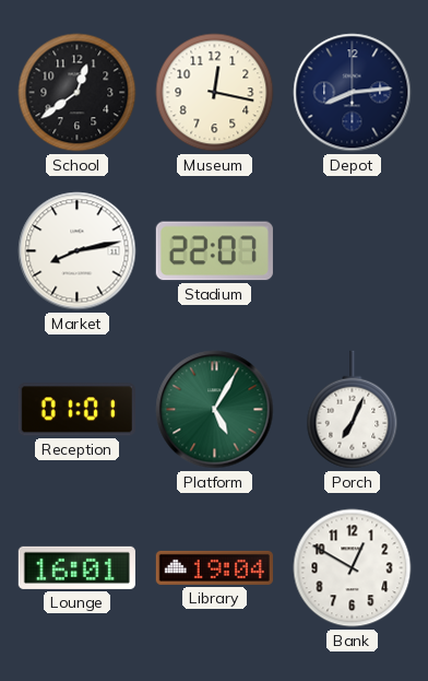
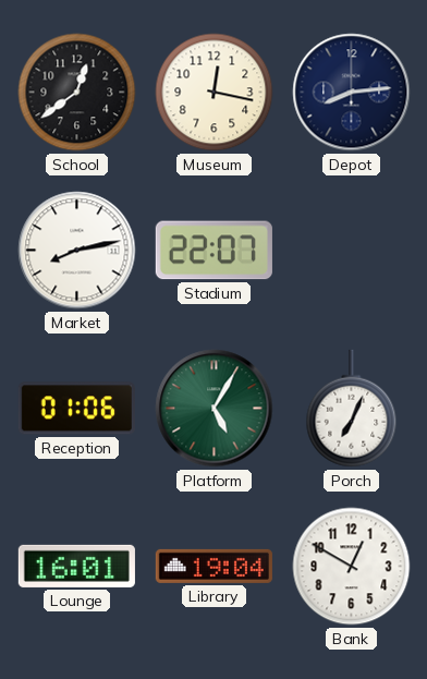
Reception: 01:01 -> 01:06
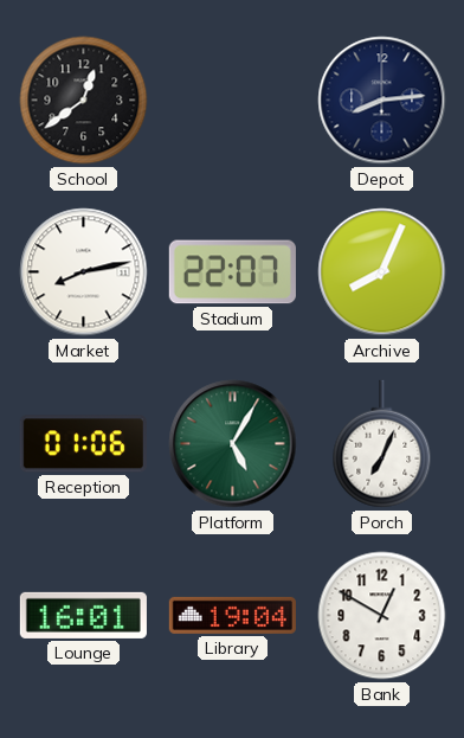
Museum: 12:17 -> none
Archive: none -> 8:04
